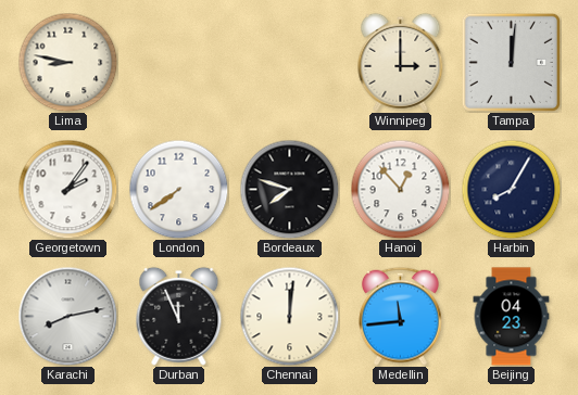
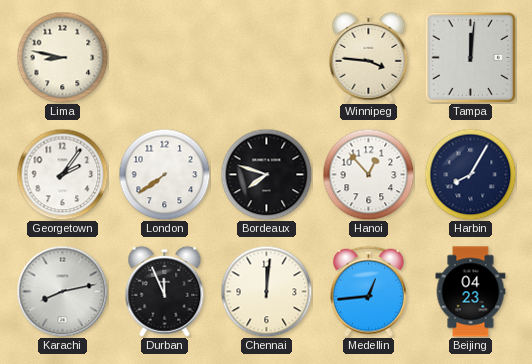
Winnipeg: 3:00 -> 3:46
Medellin: 11:44 -> 12:44
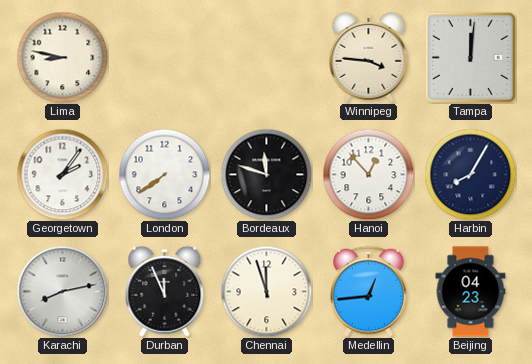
Bordeaux: 7:48 -> 11:48
Chennai: 12:01 -> 11:57
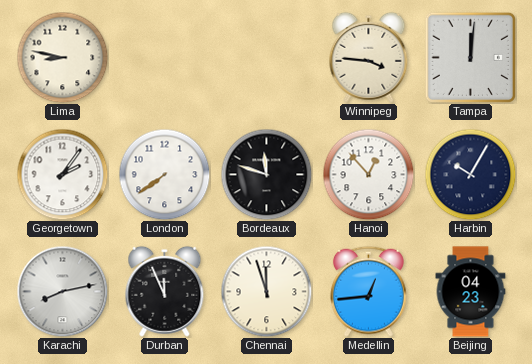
Harbin: 8:05 -> 10:05
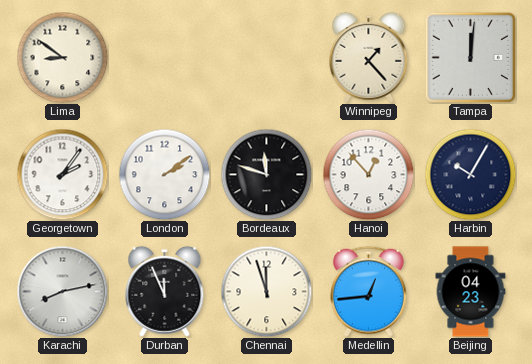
Lima: 8:47 -> 8:51
Winnipeg: 3:46 -> 1:23
London: 7:39 -> 2:09
